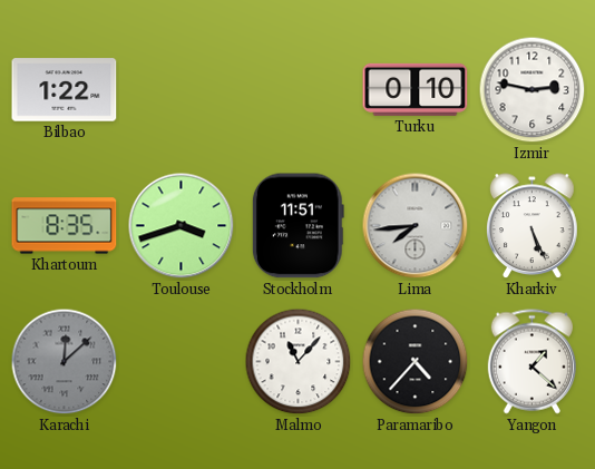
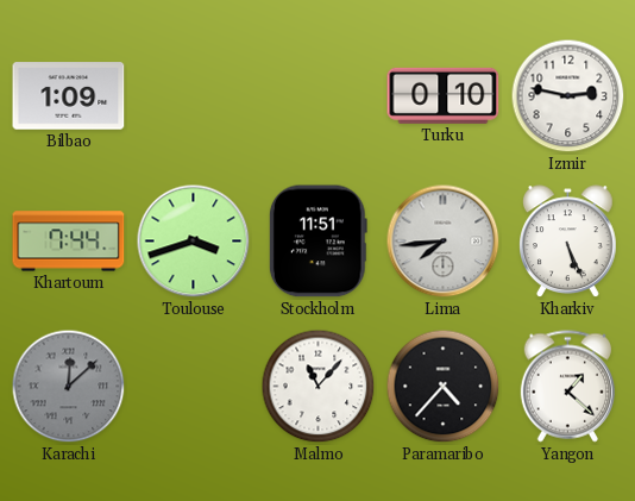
Bilbao: 1:22 -> 1:09
Khartoum: 8:35 -> 7:44
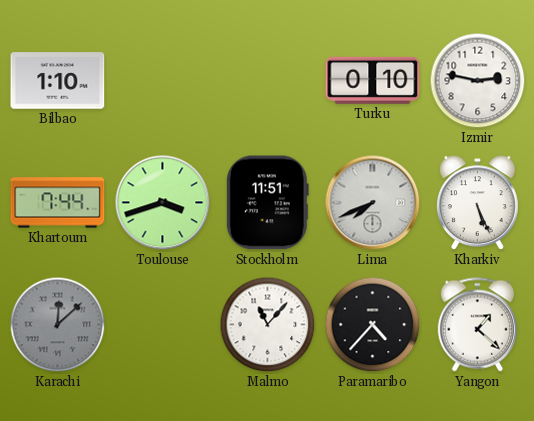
Bilbao: 1:09 -> 1:10
Lima: 7:44 -> 7:41
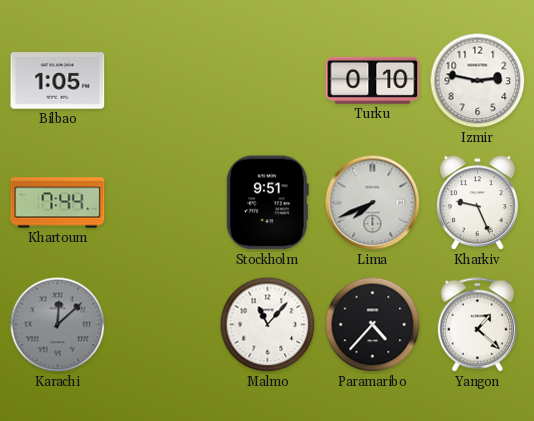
Bilbao: 1:10 -> 1:05
Toulouse: 3:42 -> none
Stockholm: 11:51 -> 9:51
Kharkiv: 5:26 -> 9:26
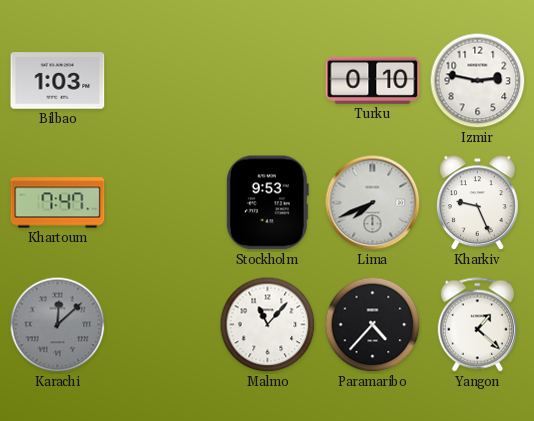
Bilbao: 1:05 -> 1:03
Khartoum: 7:44 -> 7:47
Stockholm: 9:51 -> 9:53
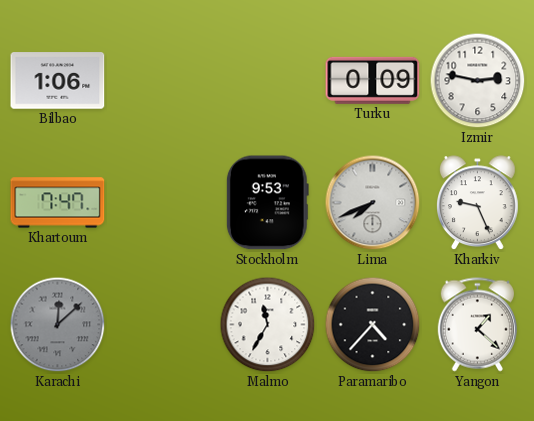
Bilbao: 1:03 -> 1:06
Turku: 0:10 -> 0:09
Malmo: 11:07 -> 11:35
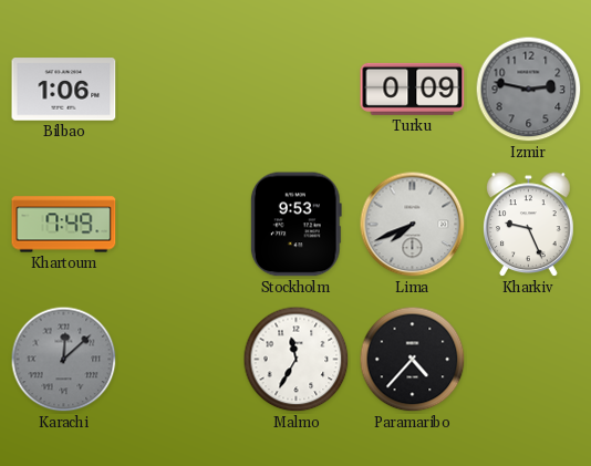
Izmir dial: white -> grey
Khartoum: 7:47 -> 7:49
Yangon: 1:22 -> none
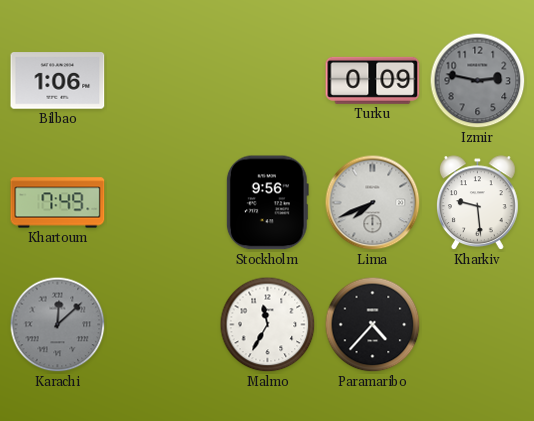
Stockholm: 9:53 -> 9:56
Kharkiv: 9:26 -> 9:29
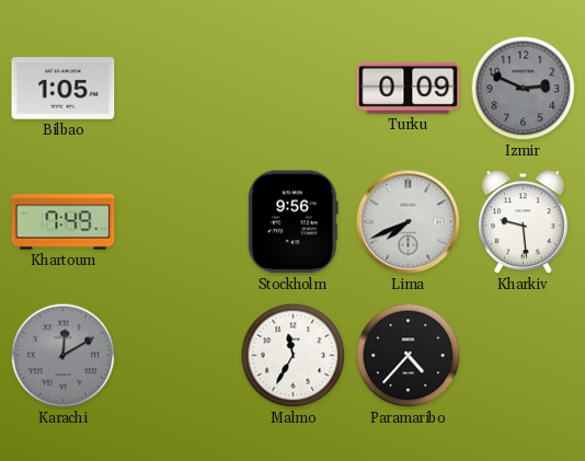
Bilbao: 1:06 -> 1:05
Izmir: 2:47 -> 2:49
Karachi: 12:08 -> 12:10
